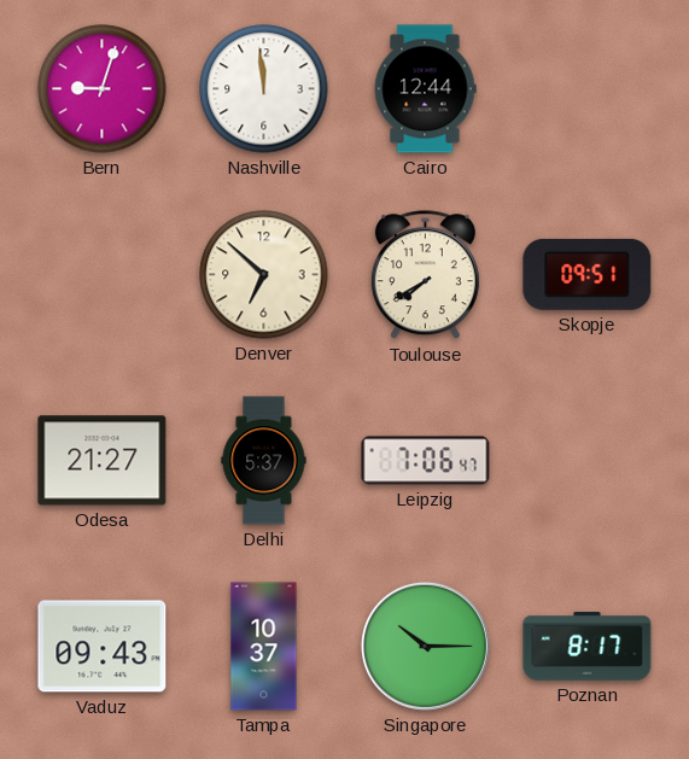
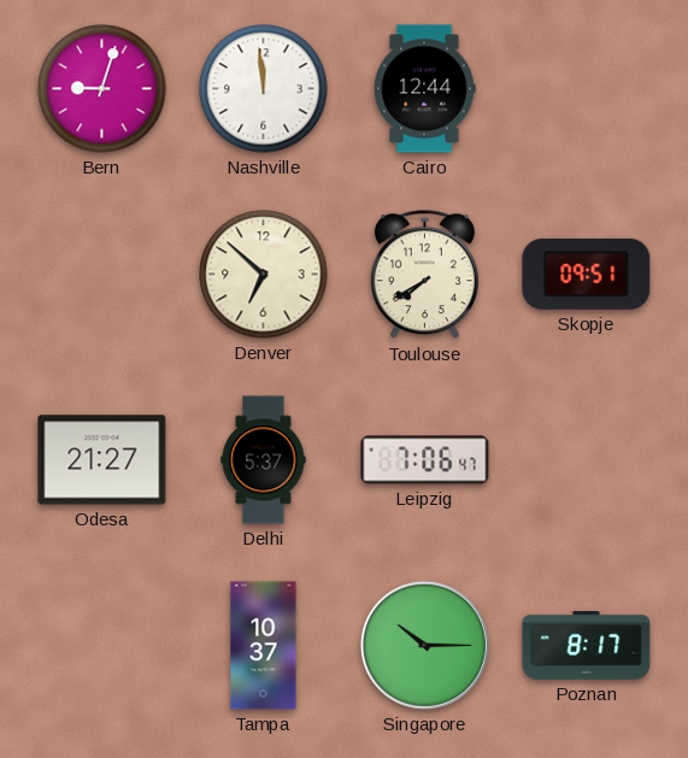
Vaduz: 09:43 -> none
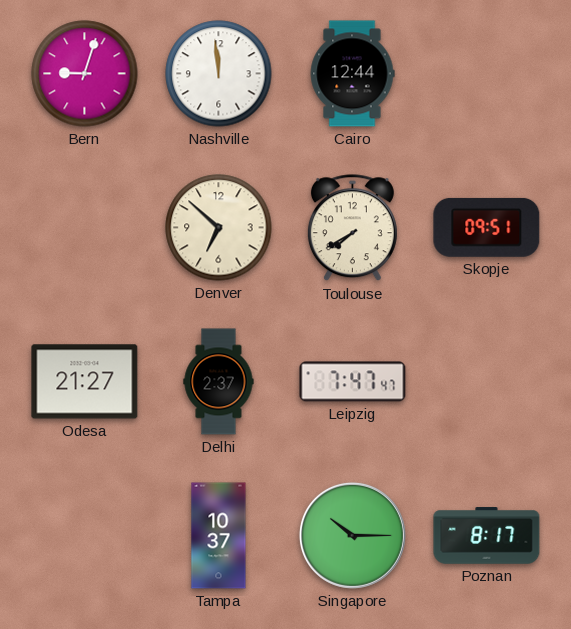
Delhi: 5:37 -> 2:37
Leipzig: 7:06 -> 7:47
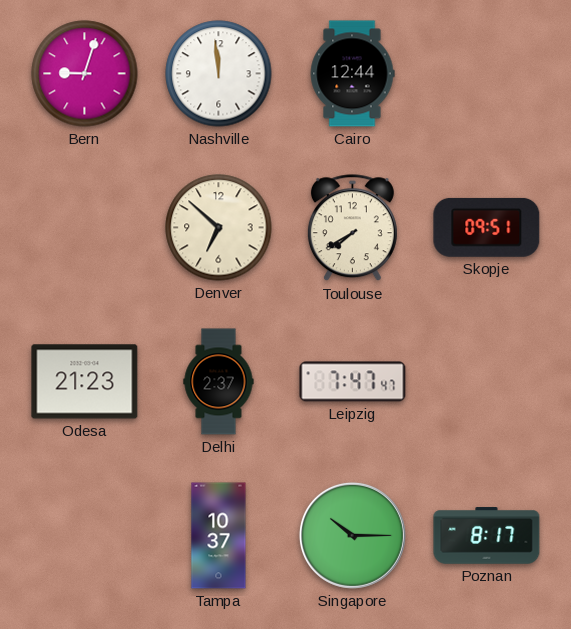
Odesa: 21:27 -> 21:23
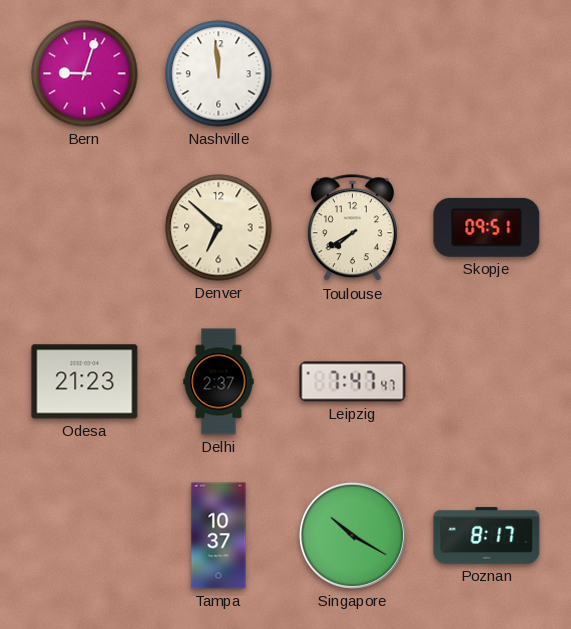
Cairo: 12:44 -> none
Singapore: 10:15 -> 10:20
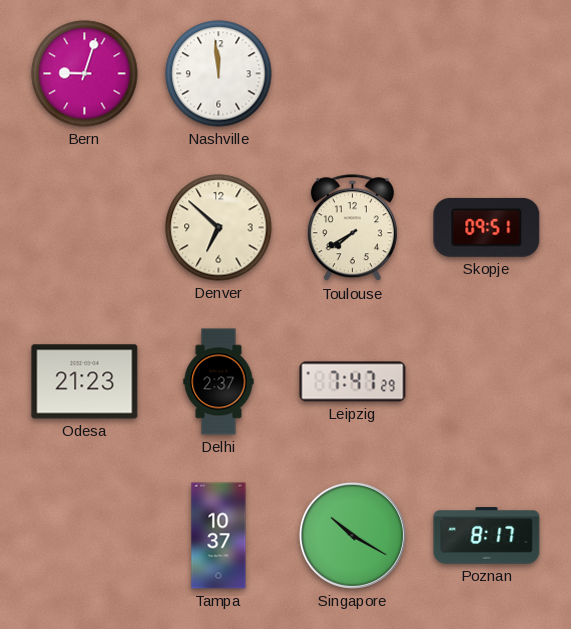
Leipzig: 7:47:47 -> 7:47:29
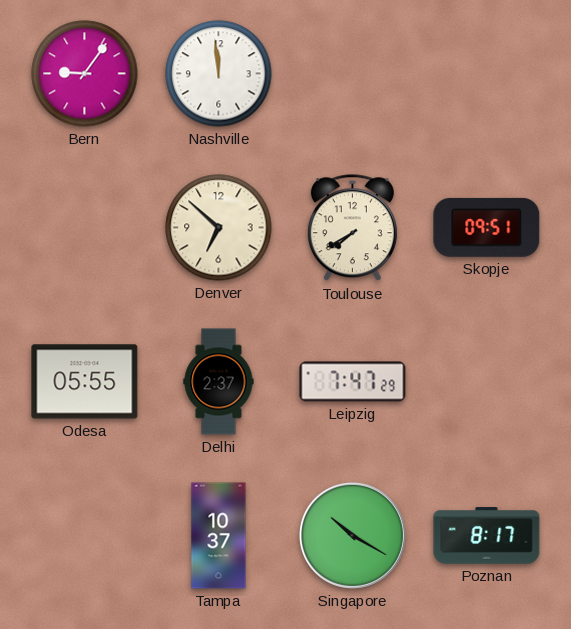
Bern: 9:03 -> 9:06
Odesa: 21:23 -> 05:55
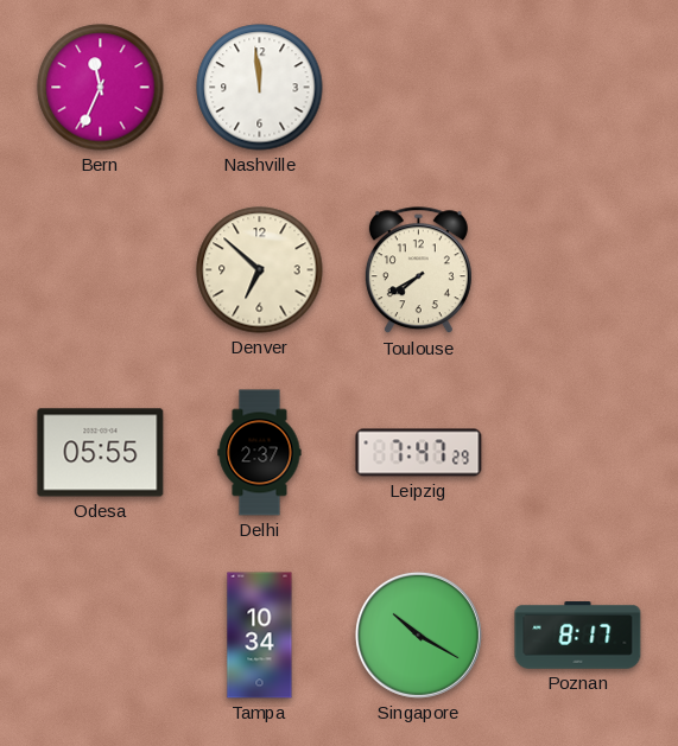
Bern: 9:06 -> 11:34
Skopje: 09:51 -> none
Tampa: 10:37 -> 10:34
